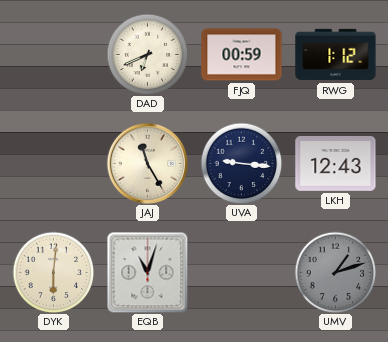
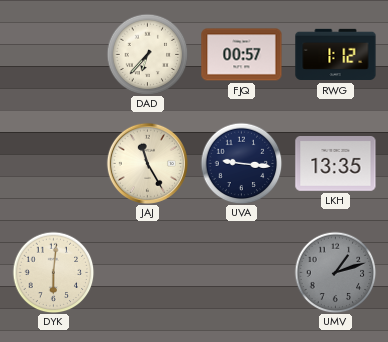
DAD: 6:41 -> 6:37
FJQ: 00:59 -> 00:57
LKH: 12:43 -> 13:35
EQB: 11:03 -> none
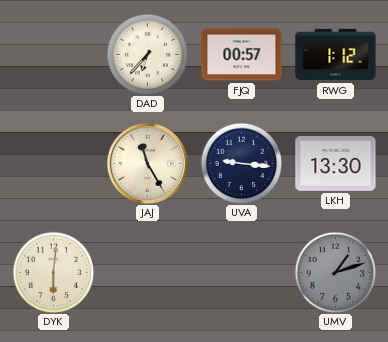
LKH: 13:35 -> 13:30
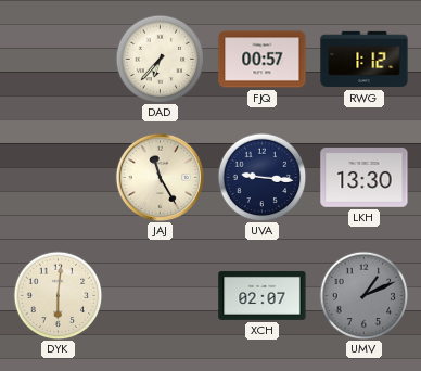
XCH: none -> 02:07
UMV: 1:12 -> 1:11
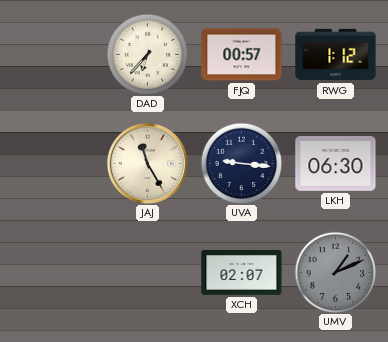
LKH: 13:30 -> 06:30
DYK: 6:01 -> none
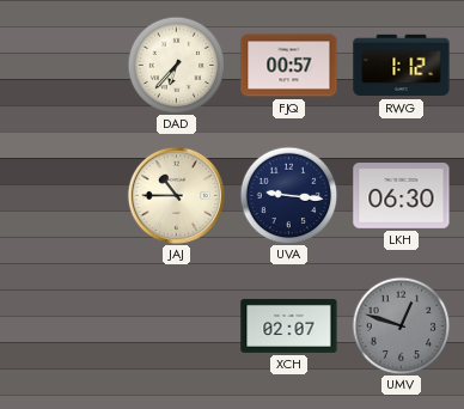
JAJ: 11:25 -> 10:45
UMV: 1:11 -> 12:48
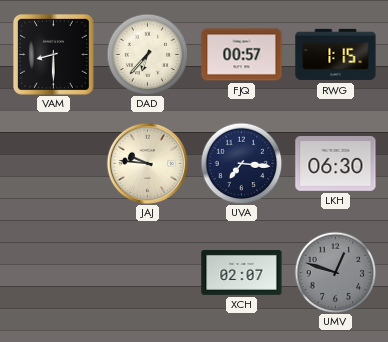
VAM: none -> 8:30
RWG: 1:12 -> 1:15
JAJ: 10:45 -> 9:46
UVA: 9:16 -> 7:16
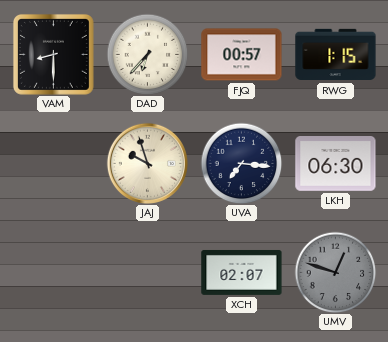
JAJ: 9:46 -> 9:57
